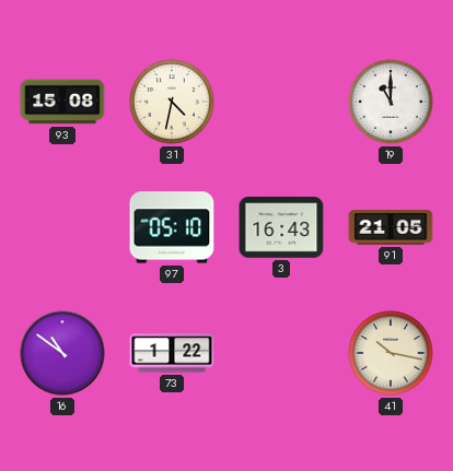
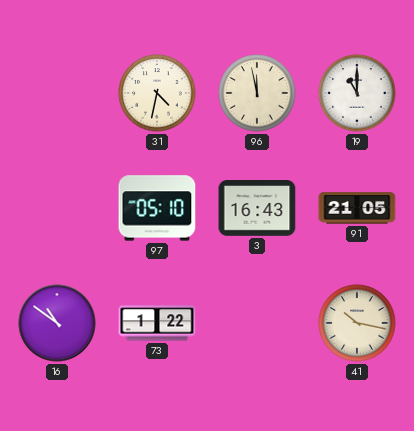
93: 15:08 -> none
96: none -> 11:58
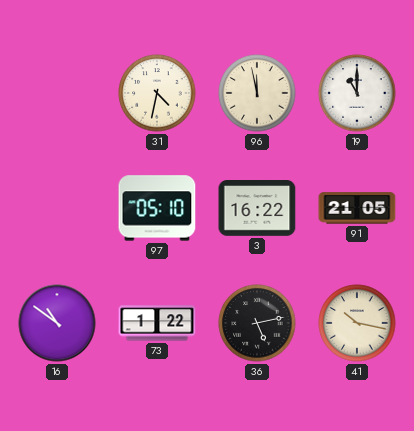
3: 16:43 -> 16:22
36: none -> 5:13
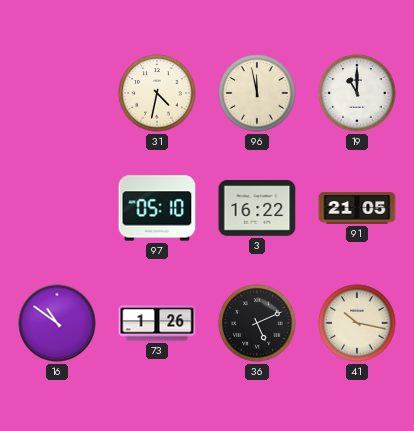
73: 1:22 -> 1:26
36: 5:13 -> 5:11
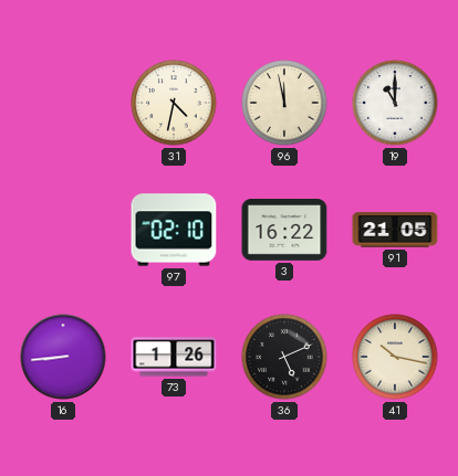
97: 05:10 -> 02:10
16: 10:51 -> 8:44
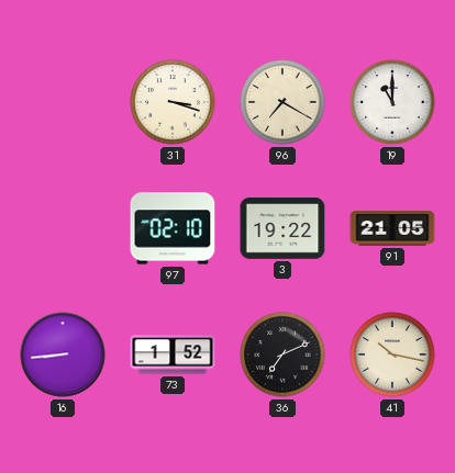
31: 4:32 -> 3:18
96: 11:58 -> 7:20
3: 16:22 -> 19:22
73: 1:26 -> 1:52
36: 5:11 -> 7:11
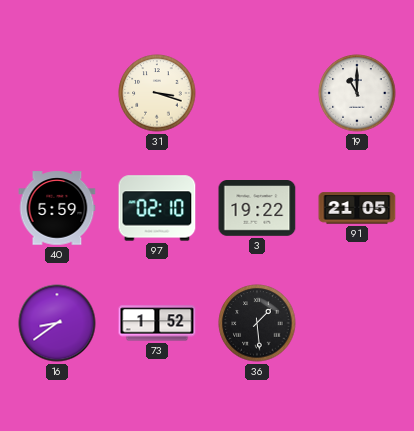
96: 7:20 -> none
40: none -> 5:59
16: 8:44 -> 8:39
36: 7:11 -> 1:29
41: 10:17 -> none
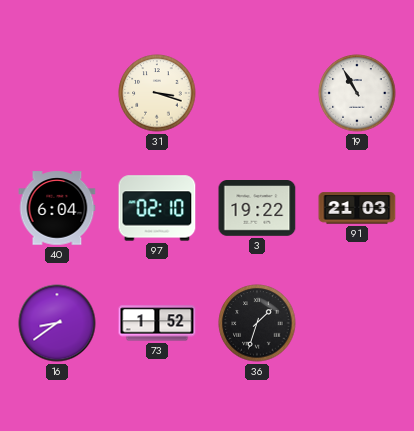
19: 11:00 -> 10:55
40: 5:59 -> 6:04
91: 21:05 -> 21:03
36: 1:29 -> 1:33
